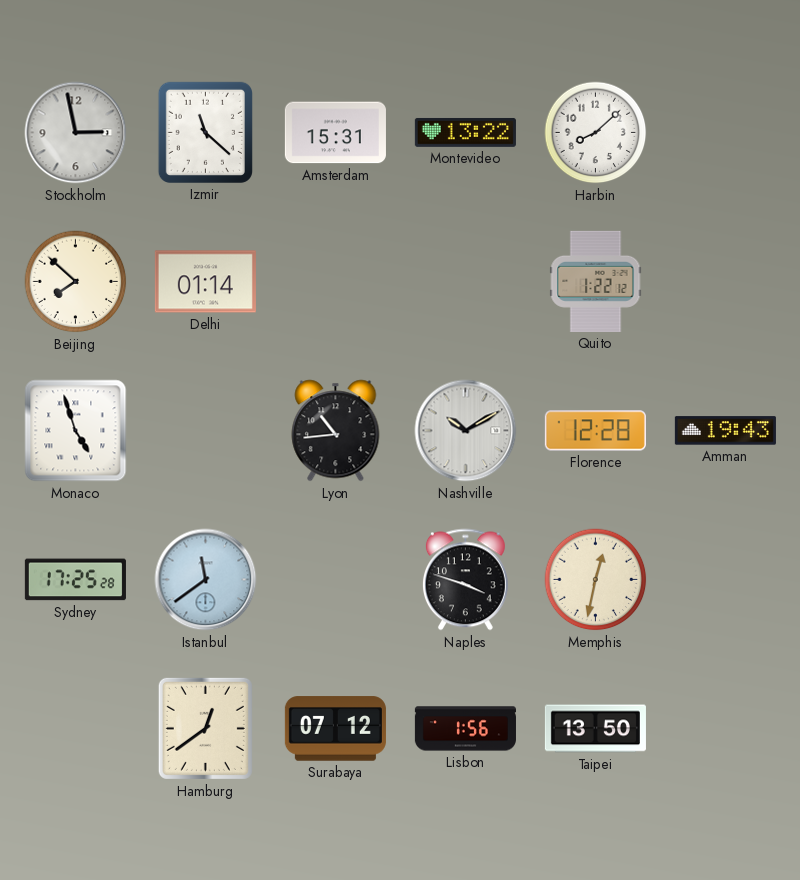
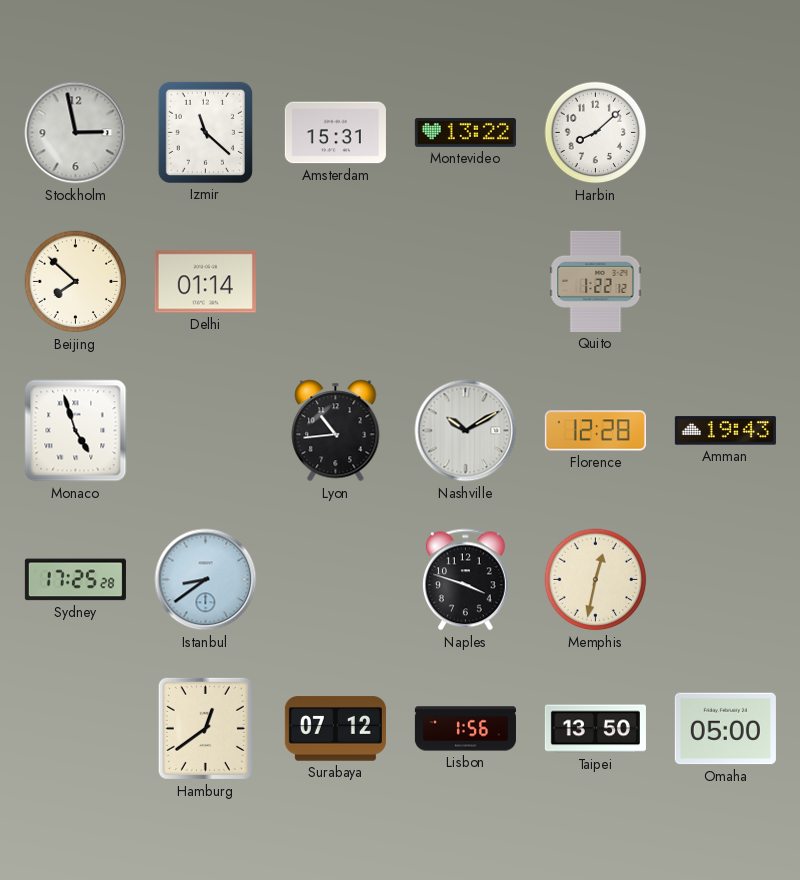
Istanbul: 11:39 -> 8:39
Omaha: none -> 05:00
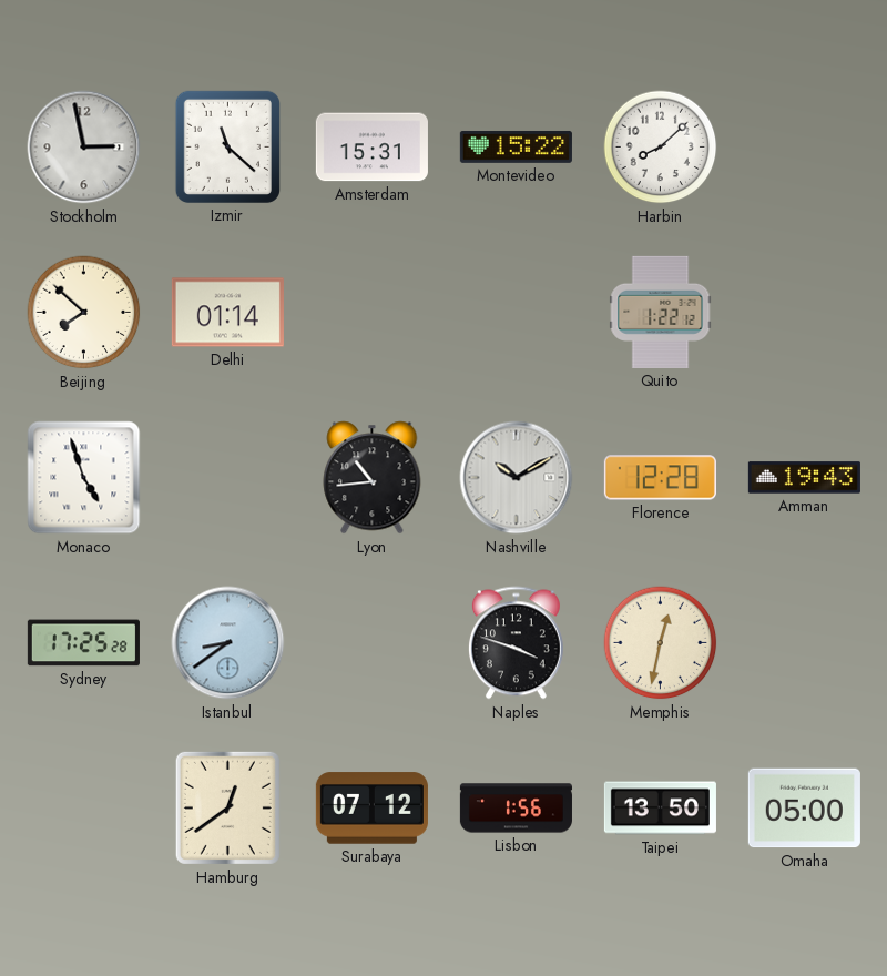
Montevideo: 13:22 -> 15:22
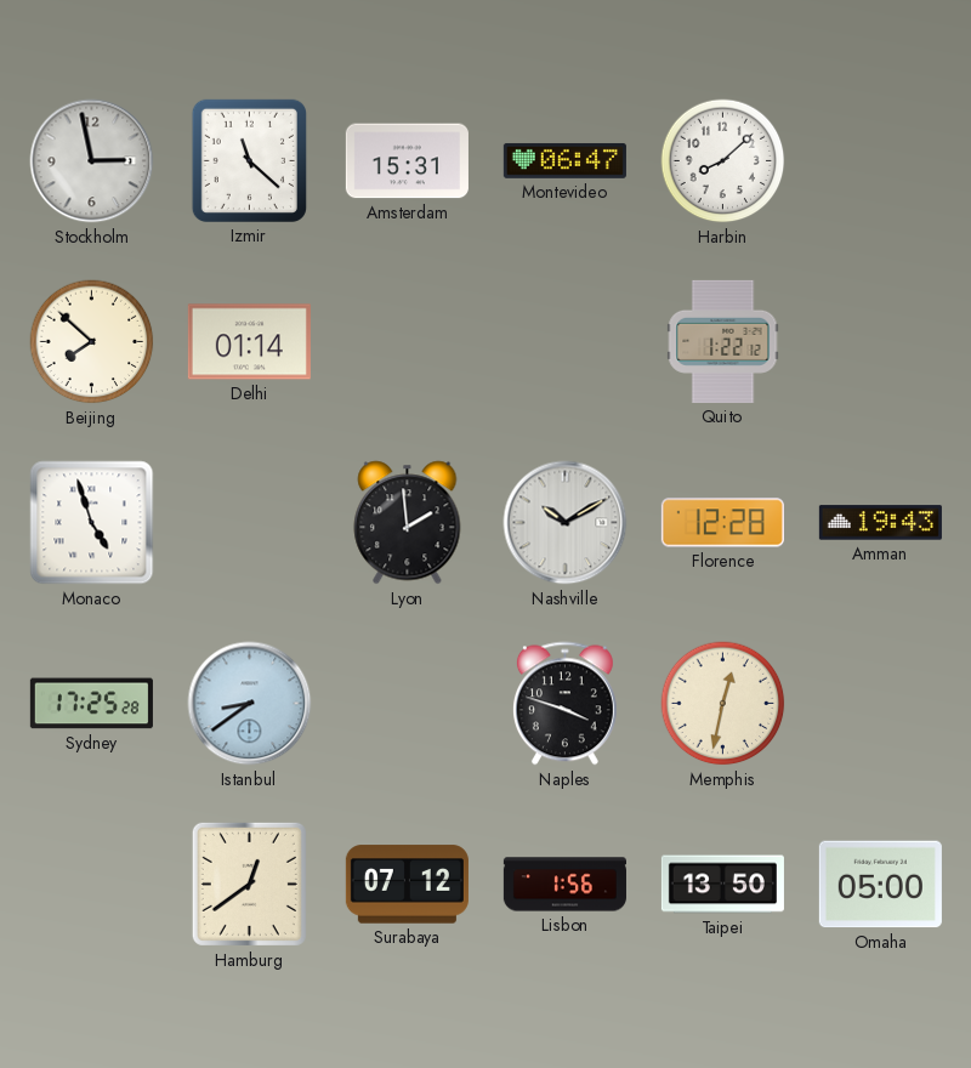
Montevideo: 15:22 -> 06:47
Lyon: 10:44 -> 1:59
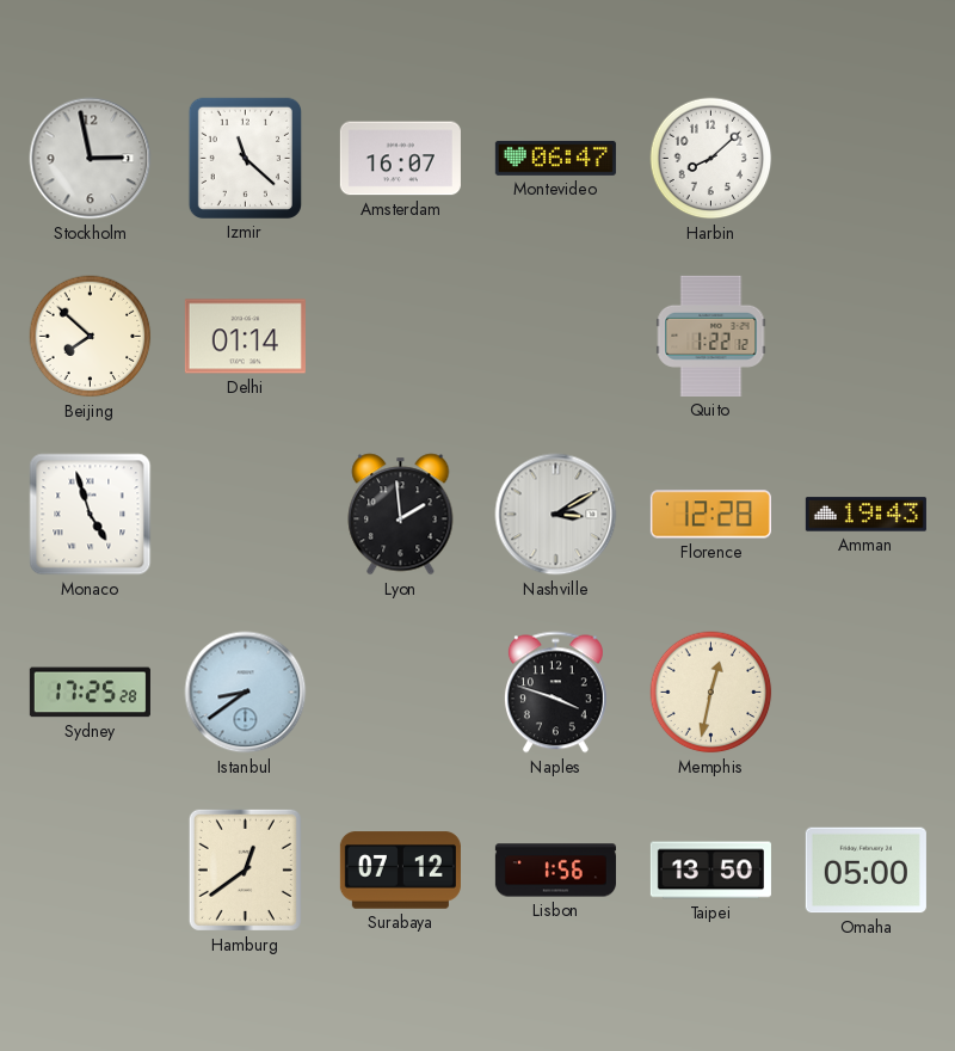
Amsterdam: 15:31 -> 16:07
Nashville: 10:10 -> 3:10
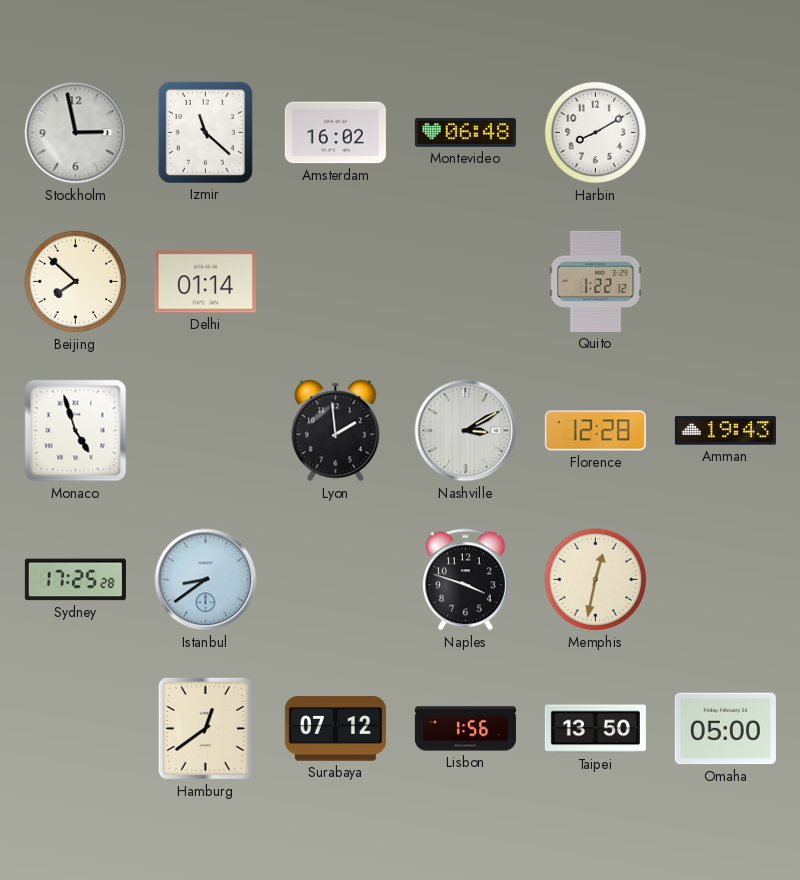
Amsterdam: 16:07 -> 16:02
Montevideo: 06:47 -> 06:48
Harbin: 8:08 -> 8:10
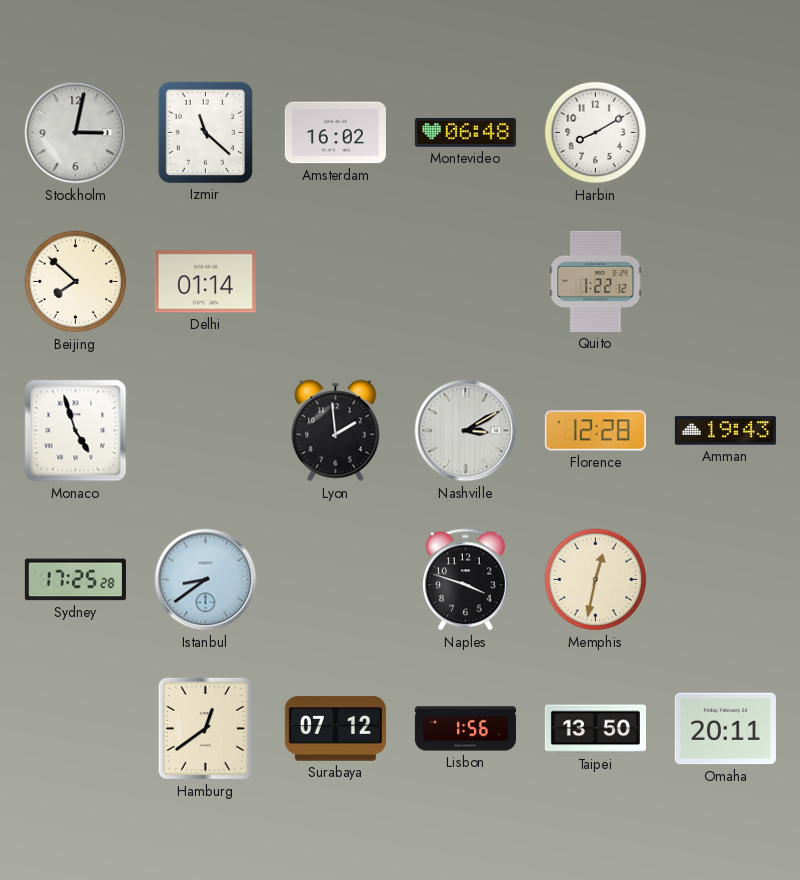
Stockholm: 2:58 -> 3:02
Omaha: 05:00 -> 20:11
